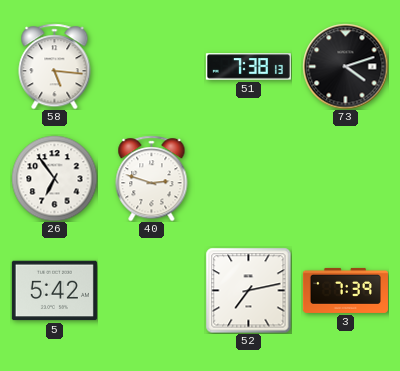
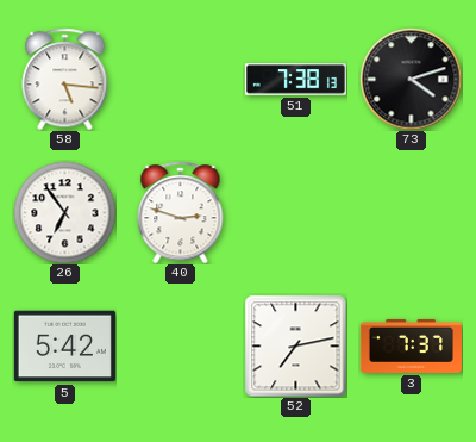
3: 7:39 -> 7:37
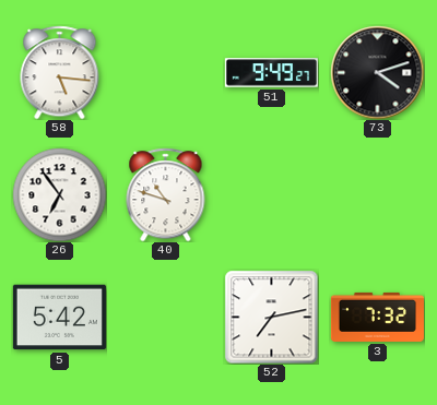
51: 7:38 -> 9:49
40: 2:48 -> 10:48
3: 7:37 -> 7:32
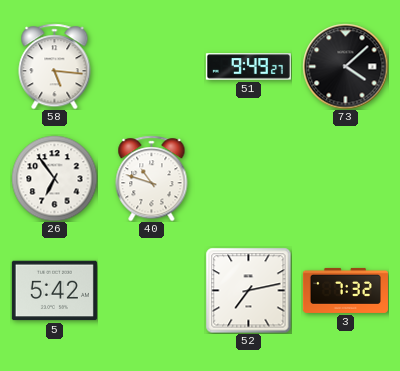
73: 4:12 -> 4:08
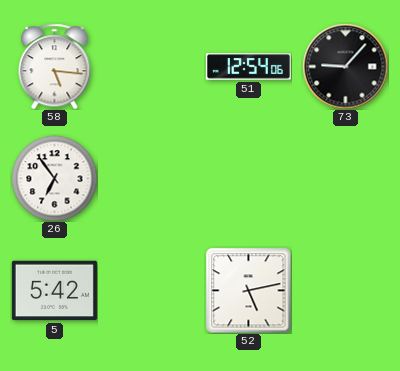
51: 9:49 -> 12:54
73: 4:08 -> 9:07
40: 10:48 -> none
52: 7:13 -> 5:13
3: 7:32 -> none
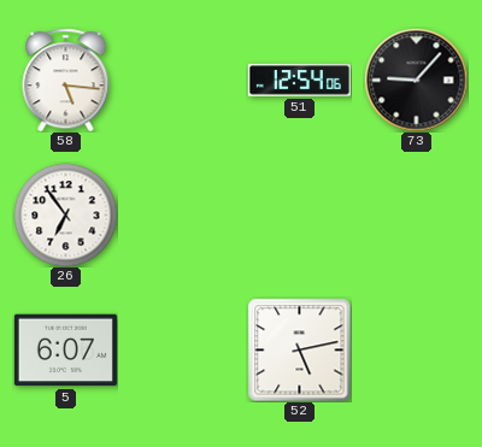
5: 5:42 -> 6:07
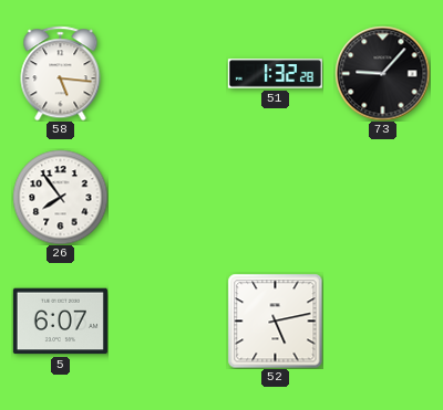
51: 12:54 -> 1:32
26: 6:54 -> 7:54
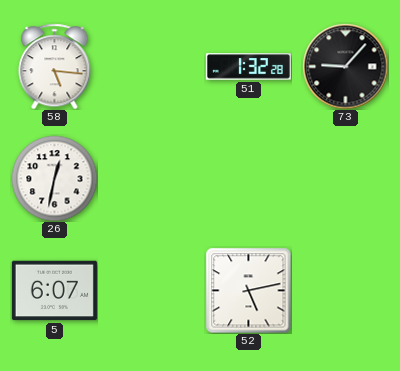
26: 7:54 -> 12:32
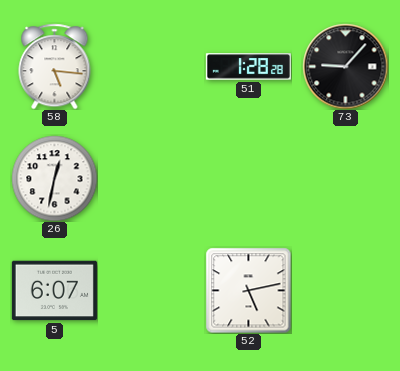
51: 1:32 -> 1:28
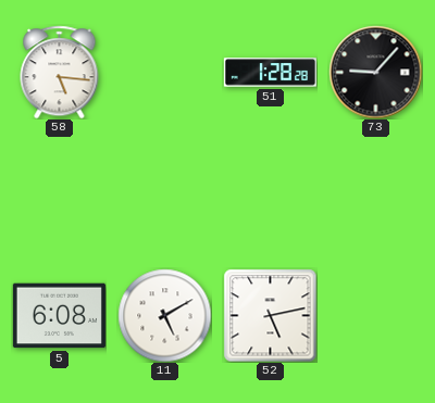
26: 12:32 -> none
5: 6:07 -> 6:08
11: none -> 5:10
